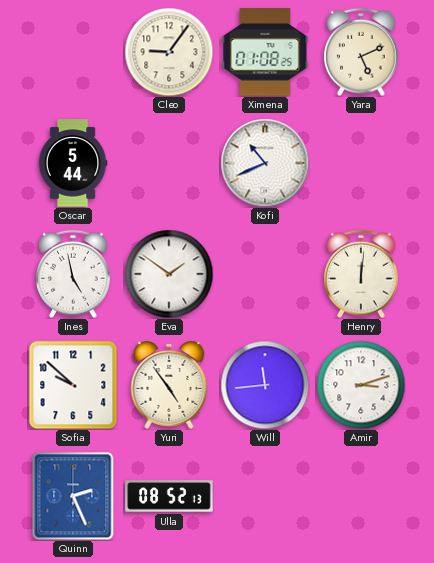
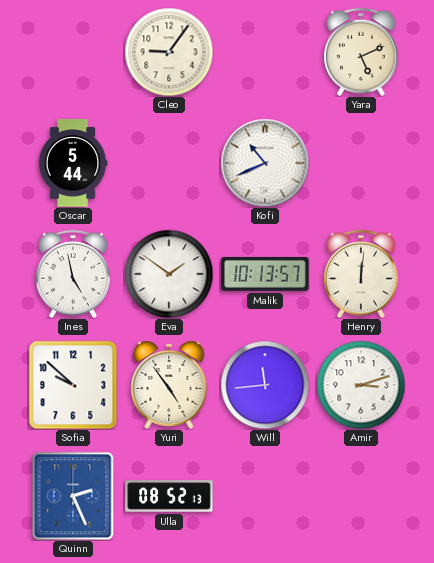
Ximena: 01:08 -> none
Malik: none -> 10:13
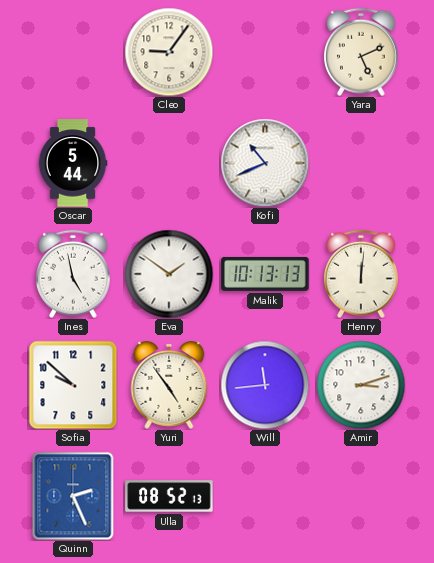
Malik: 10:13:57 -> 10:13:13
